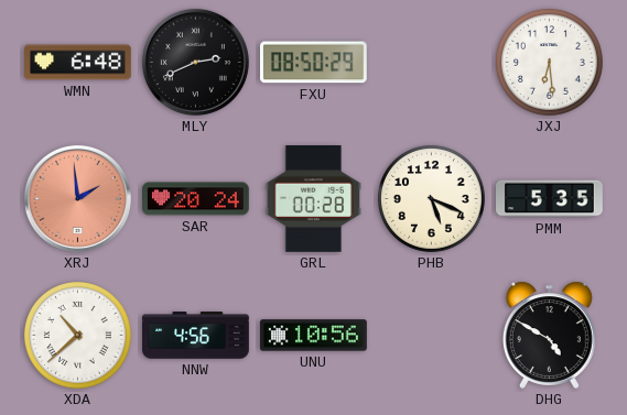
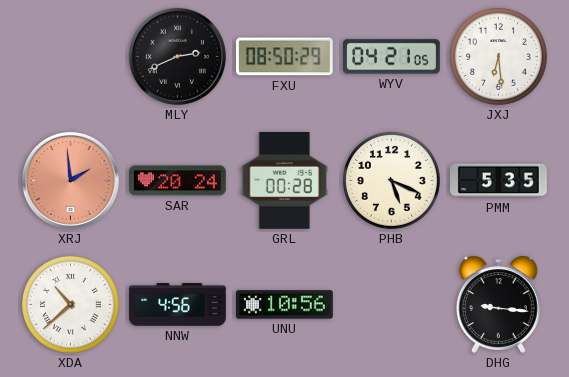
WMN: 6:48 -> none
WYV: none -> 04:21
DHG: 4:50 -> 9:16
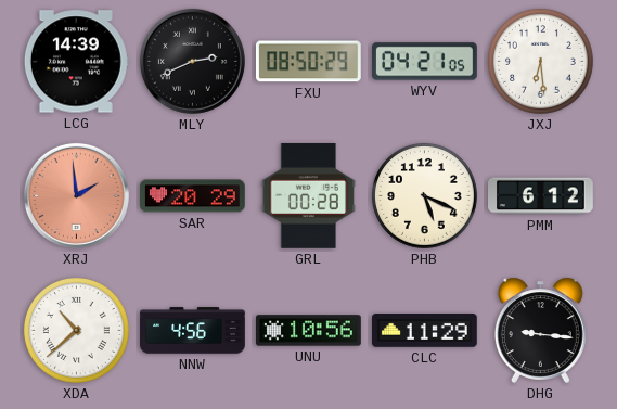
LCG: none -> 14:39
SAR: 20:24 -> 20:29
PMM: 5:35 -> 6:12
CLC: none -> 11:29
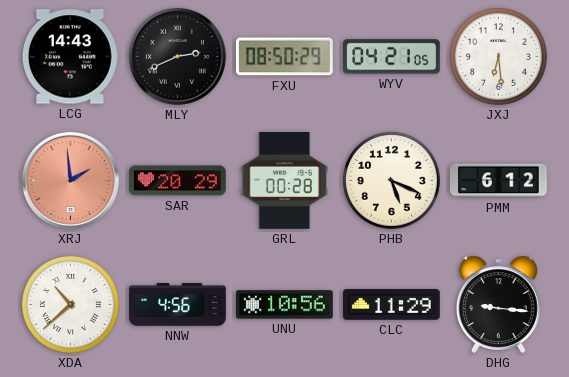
LCG: 14:39 -> 14:43
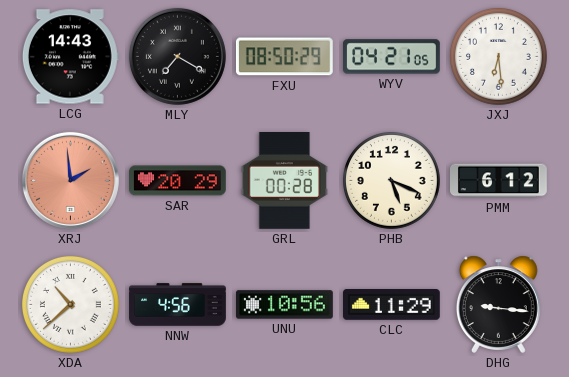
MLY: 2:41 -> 7:20
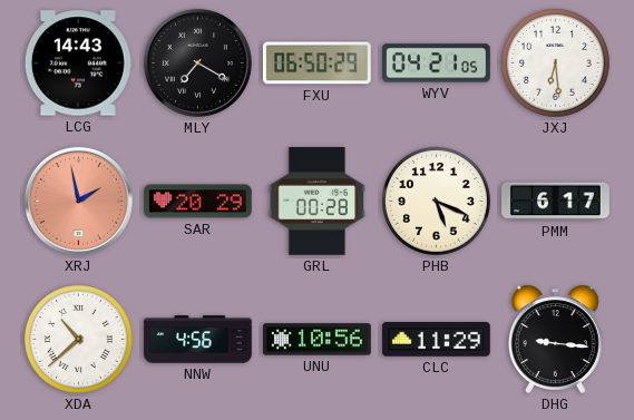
FXU: 08:50 -> 06:50
XRJ: 1:59 -> 1:58
PMM: 6:12 -> 6:17
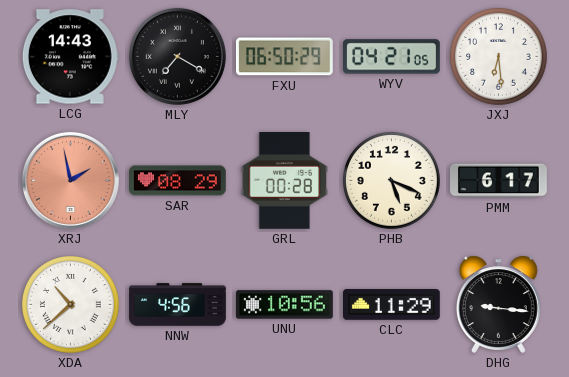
SAR: 20:29 -> 08:29
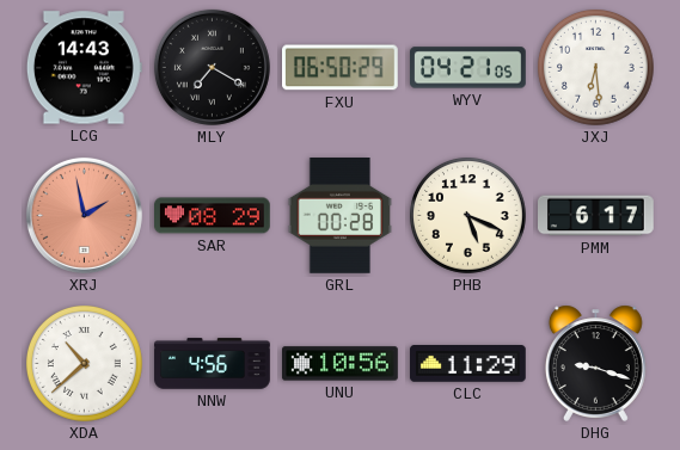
DHG: 9:16 -> 9:18
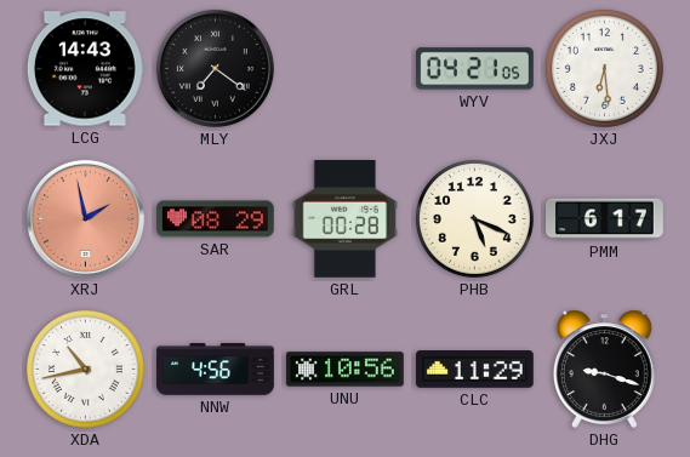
MLY: 7:20 -> 7:21
FXU: 06:50 -> none
XDA: 10:38 -> 10:43
